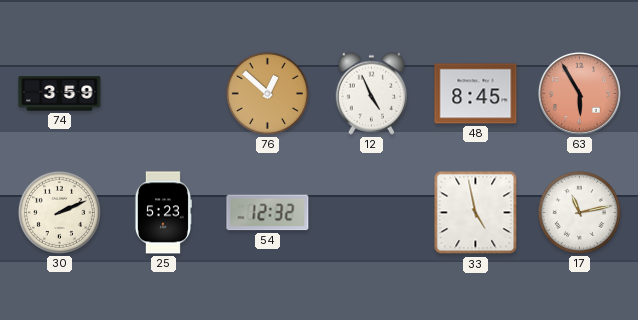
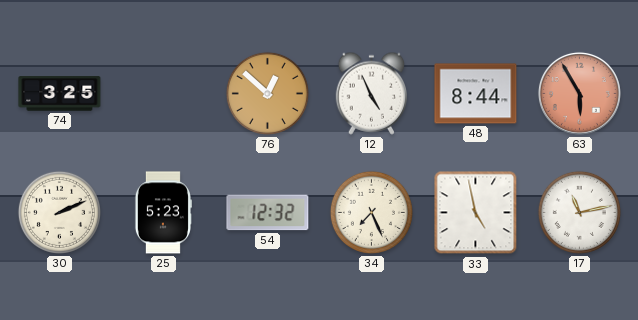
74: 3:59 -> 3:25
48: 8:45 -> 8:44
34: none -> 7:26
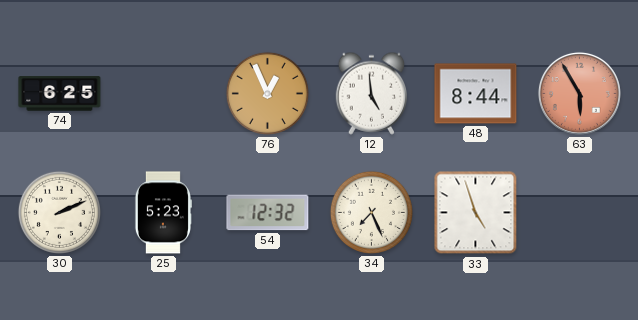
74: 3:25 -> 6:25
76: 12:52 -> 12:56
12: 4:56 -> 4:59
33: 4:58 -> 4:57
17: 11:13 -> none
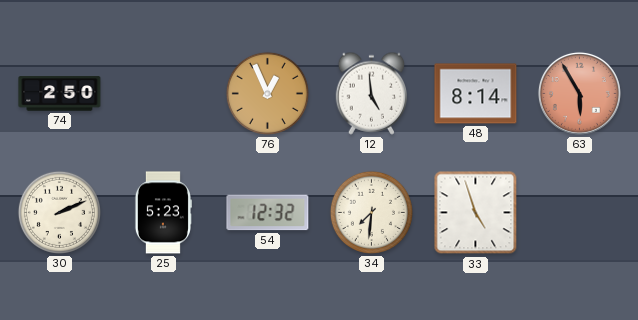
74: 6:25 -> 2:50
48: 8:44 -> 8:14
34: 7:26 -> 7:31
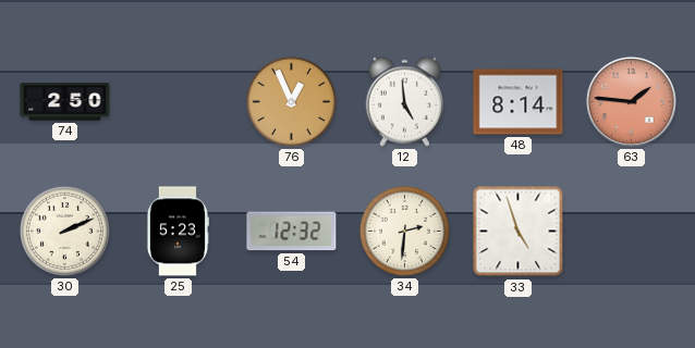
63: 5:55 -> 1:46
34: 7:31 -> 2:31
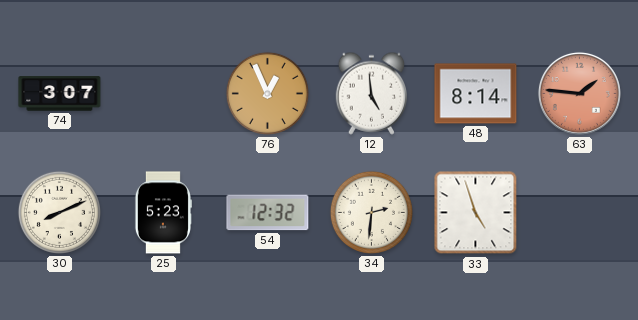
74: 2:50 -> 3:07
30: 2:11 -> 8:11
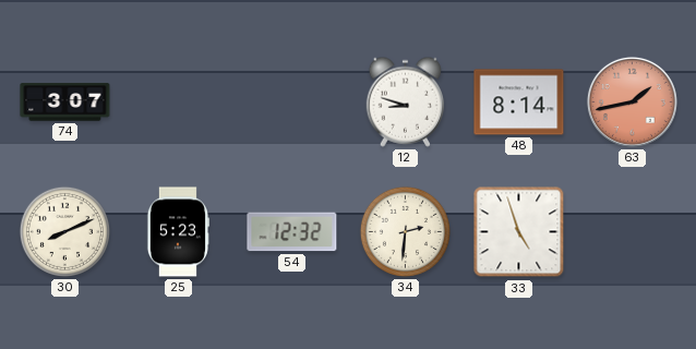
76: 12:56 -> none
12: 4:59 -> 8:48
63: 1:46 -> 1:43
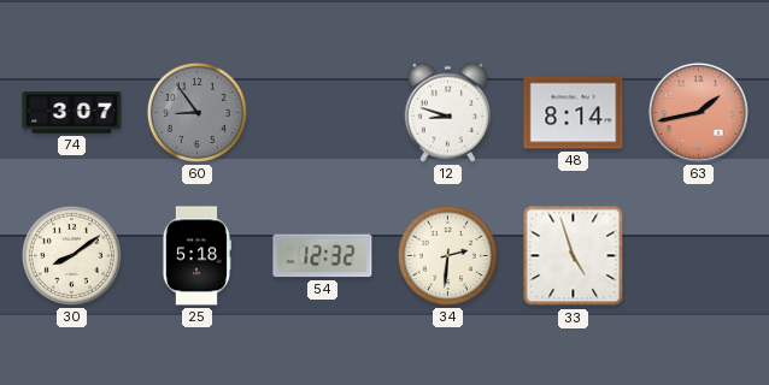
60: none -> 8:54
30: 8:11 -> 8:09
25: 5:23 -> 5:18
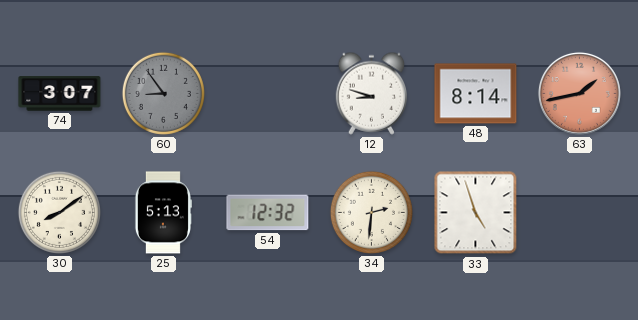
25: 5:18 -> 5:13
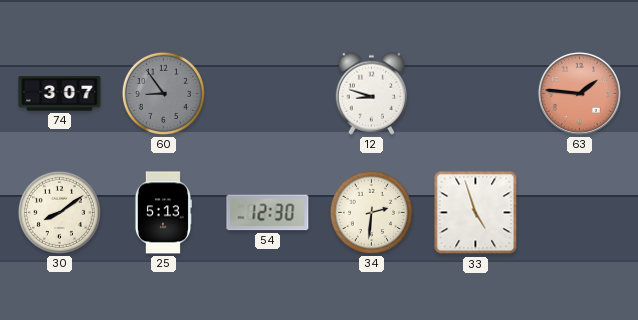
48: 8:14 -> none
63: 1:43 -> 1:46
54: 12:32 -> 12:30
